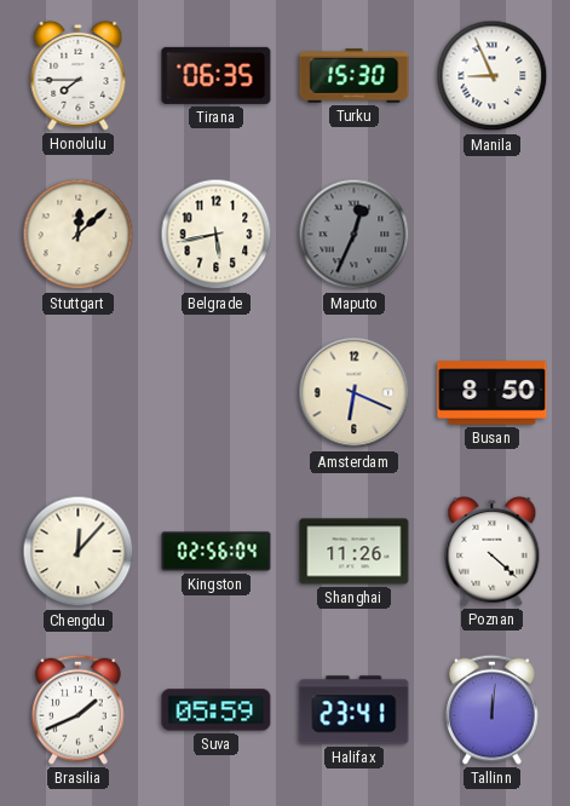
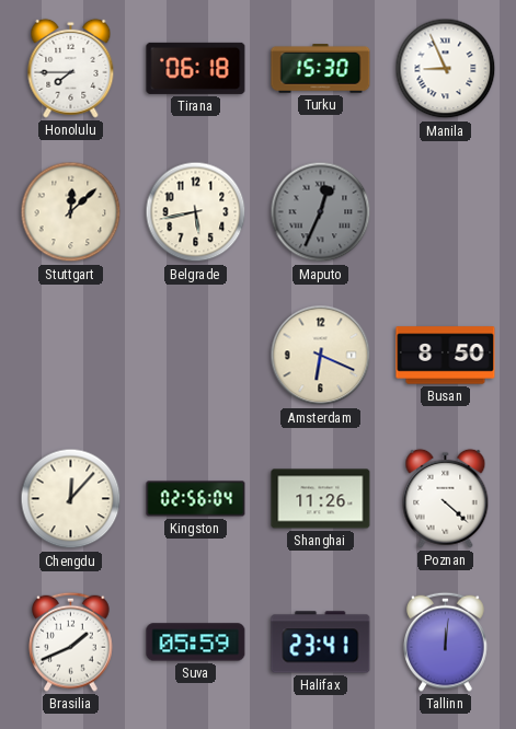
Tirana: 06:35 -> 06:18
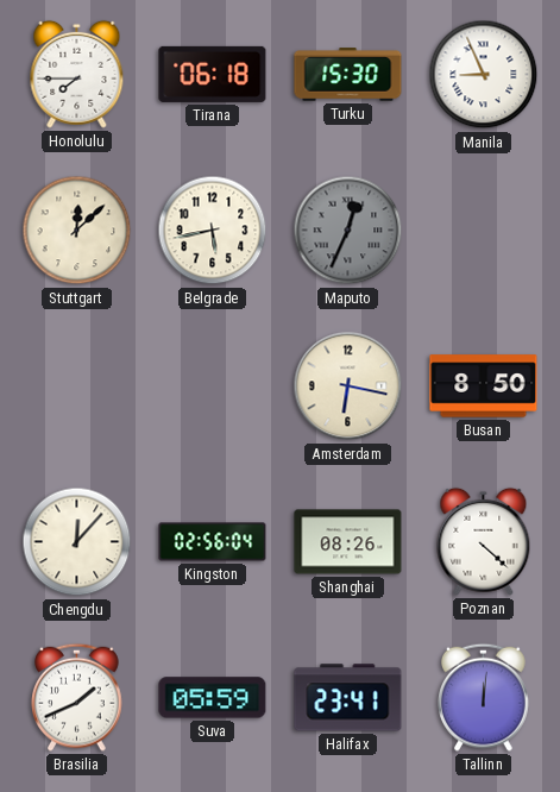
Amsterdam: 6:19 -> 6:17
Shanghai: 11:26 -> 08:26
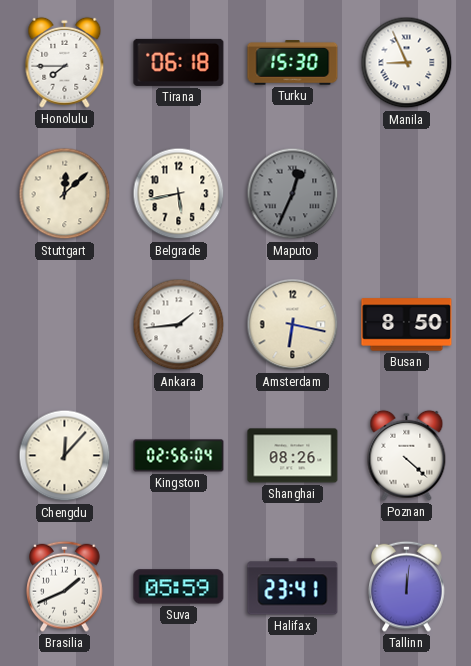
Ankara: none -> 1:44
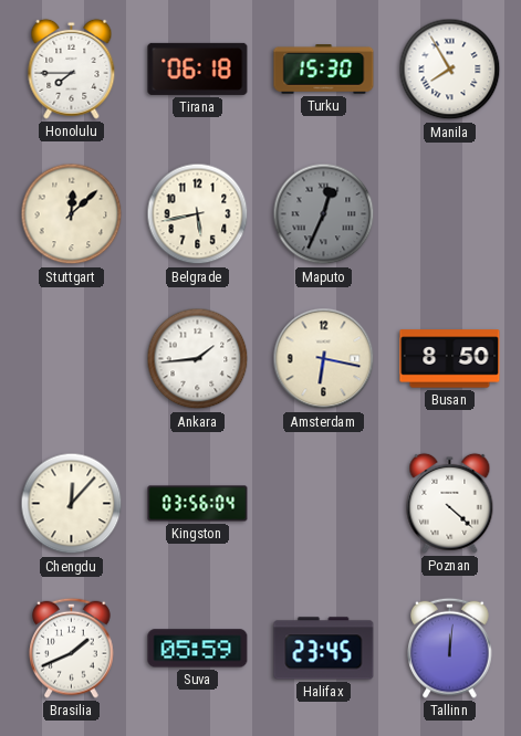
Manila: 8:56 -> 7:55
Kingston: 02:56 -> 03:56
Shanghai: 08:26 -> none
Halifax: 23:41 -> 23:45
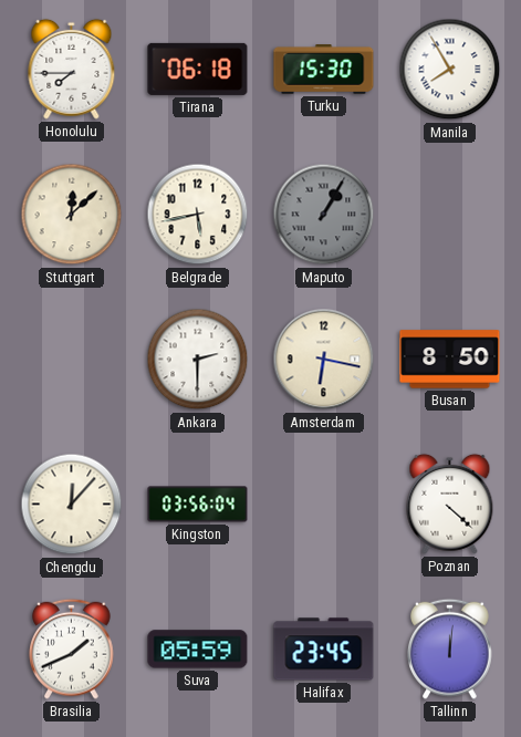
Maputo: 12:34 -> 1:05
Ankara: 1:44 -> 2:30
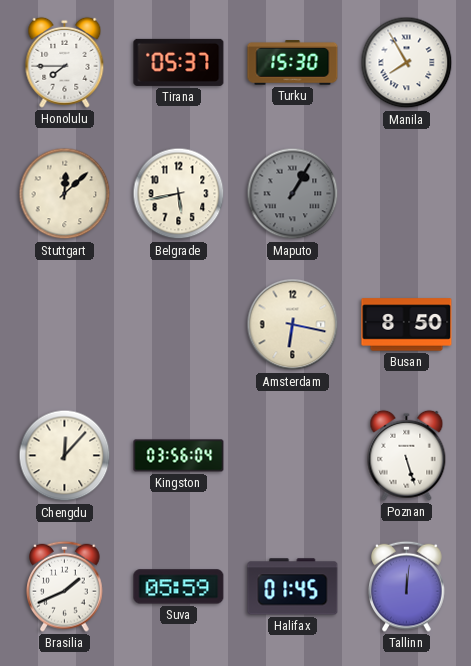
Tirana: 06:18 -> 05:37
Ankara: 2:30 -> none
Poznan: 4:22 -> 5:27
Halifax: 23:45 -> 01:45
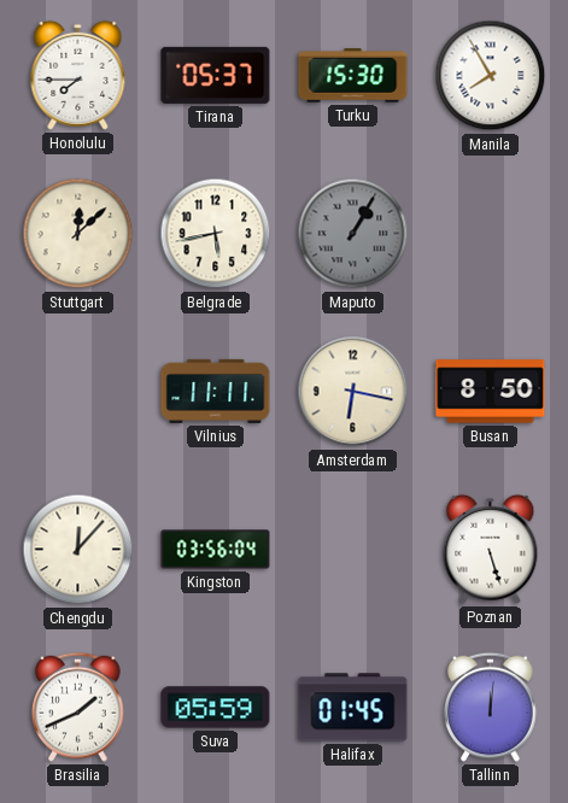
Vilnius: none -> 11:11
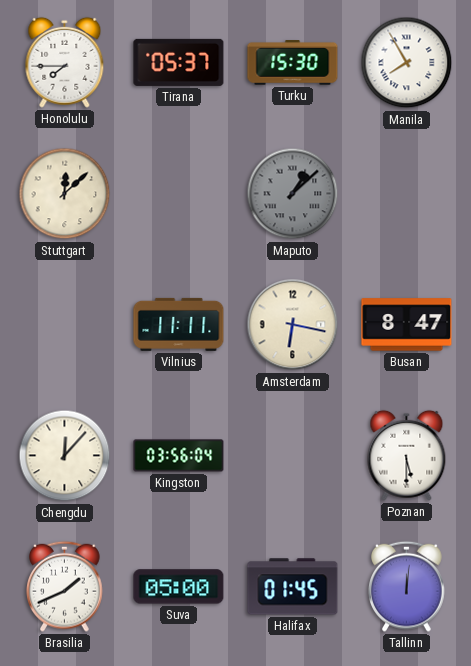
Belgrade: 5:43 -> none
Maputo: 1:05 -> 1:08
Busan: 8:50 -> 8:47
Poznan: 5:27 -> 5:30
Suva: 05:59 -> 05:00
